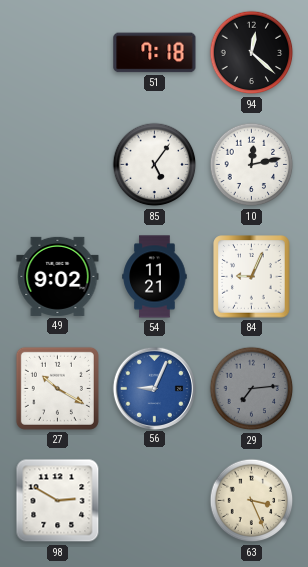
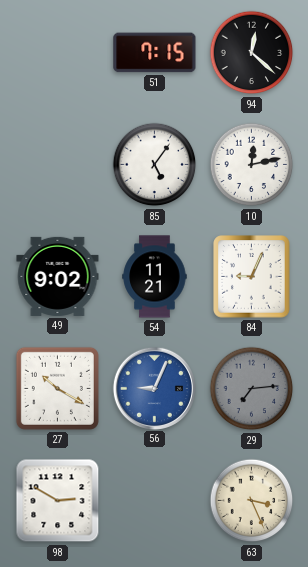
51: 7:18 -> 7:15
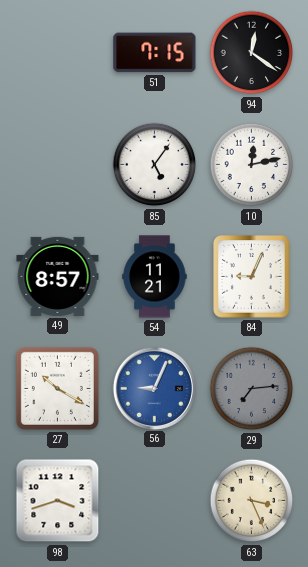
94: 12:22 -> 12:21
49: 9:02 -> 8:57
98: 2:50 -> 3:42
